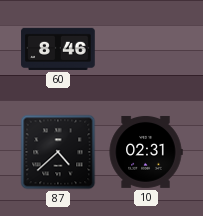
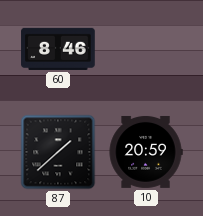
87: 4:38 -> 1:38
10: 02:31 -> 20:59
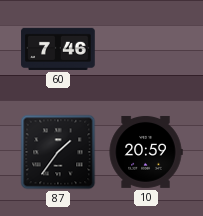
60: 8:46 -> 7:46
87: 1:38 -> 1:36
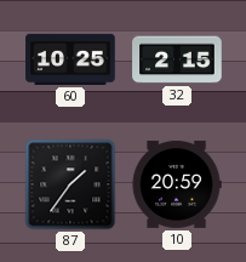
60: 7:46 -> 10:25
32: none -> 2:15
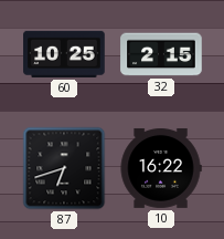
87: 1:36 -> 6:42
10: 20:59 -> 16:22
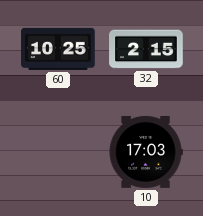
87: 6:42 -> none
10: 16:22 -> 17:03
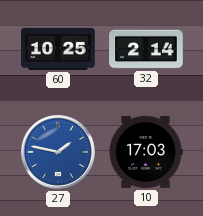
32: 2:15 -> 2:14
27: none -> 1:47
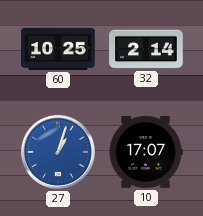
27: 1:47 -> 1:03
10: 17:03 -> 17:07
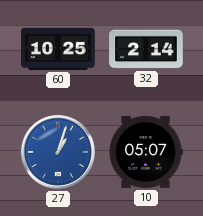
10: 17:07 -> 05:07
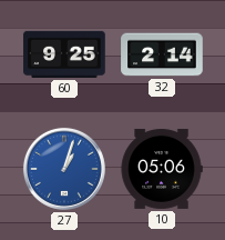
60: 10:25 -> 9:25
10: 05:07 -> 05:06
